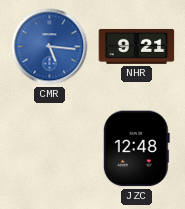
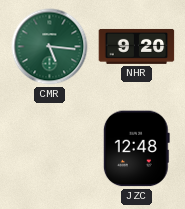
CMR dial: blue -> green
NHR: 9:21 -> 9:20
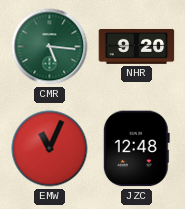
EMW: none -> 11:04
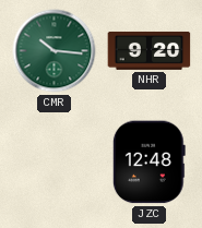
CMR: 5:16 -> 10:16
EMW: 11:04 -> none
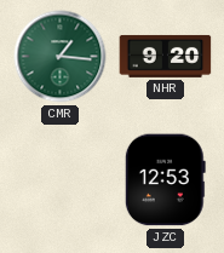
CMR: 10:16 -> 1:16
JZC: 12:48 -> 12:53
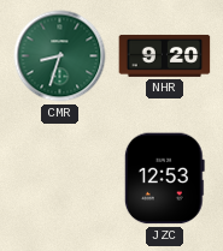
CMR: 1:16 -> 8:33
